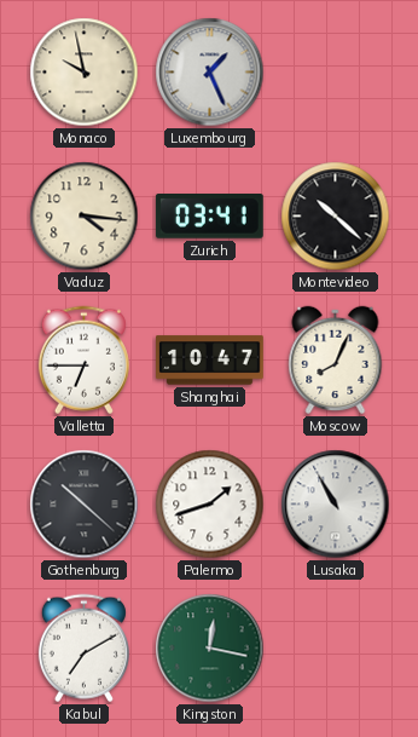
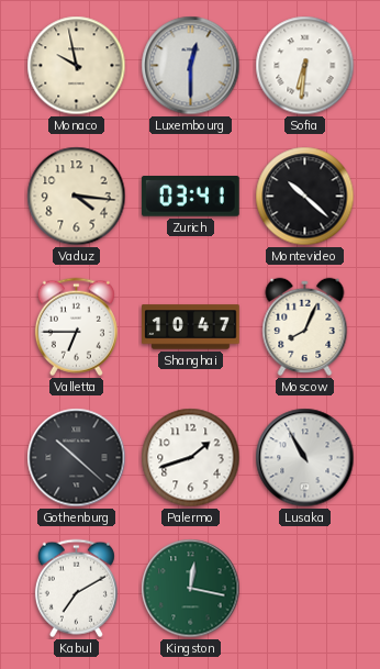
Luxembourg: 1:26 -> 12:30
Sofia: none -> 6:31
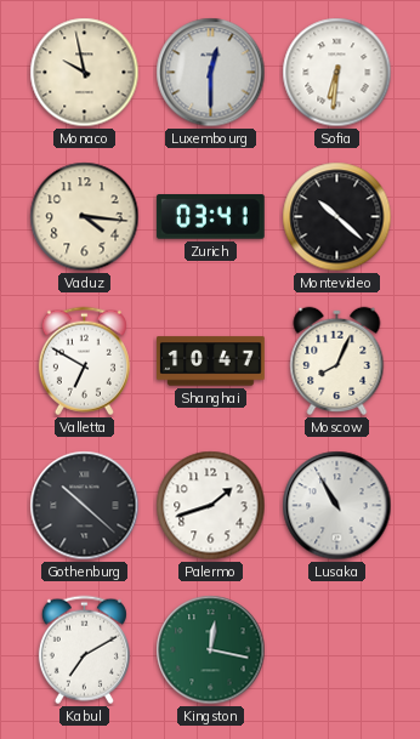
Valletta: 6:45 -> 6:50
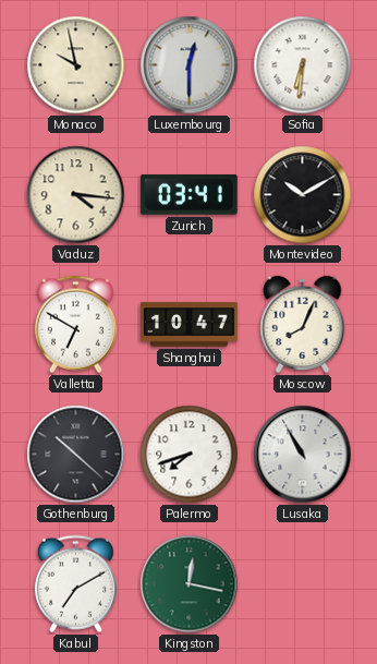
Montevideo: 10:22 -> 10:10
Palermo: 1:42 -> 7:42
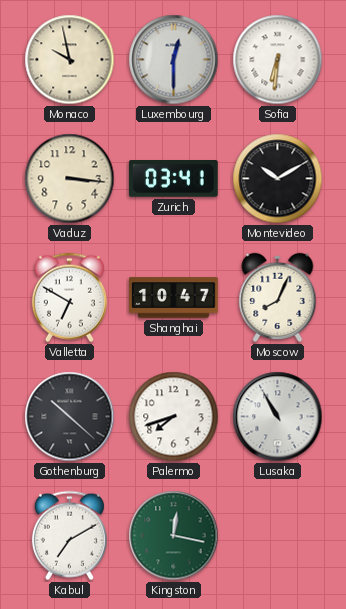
Vaduz: 4:16 -> 3:16
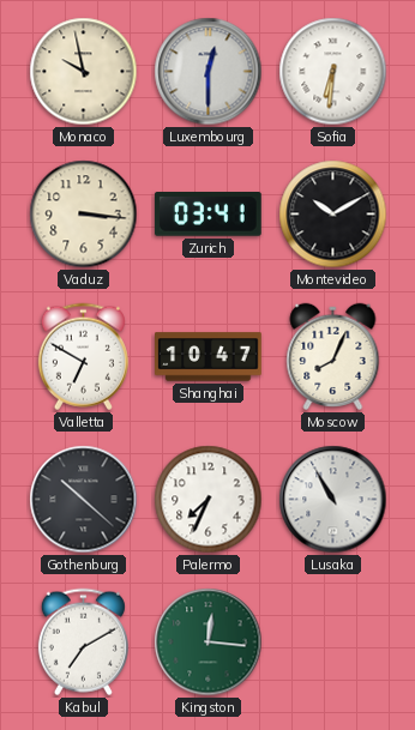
Palermo: 7:42 -> 7:34
Kingston: 12:17 -> 12:16
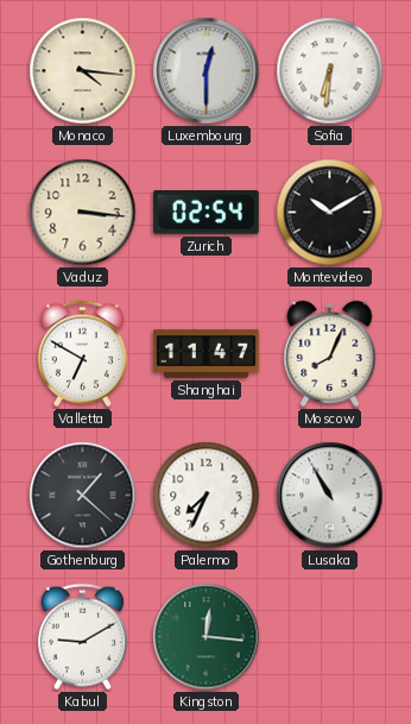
Monaco: 9:58 -> 4:16
Zurich: 03:41 -> 02:54
Shanghai: 10:47 -> 11:47
Gothenburg: 10:22 -> 1:22
Kabul: 7:10 -> 9:10
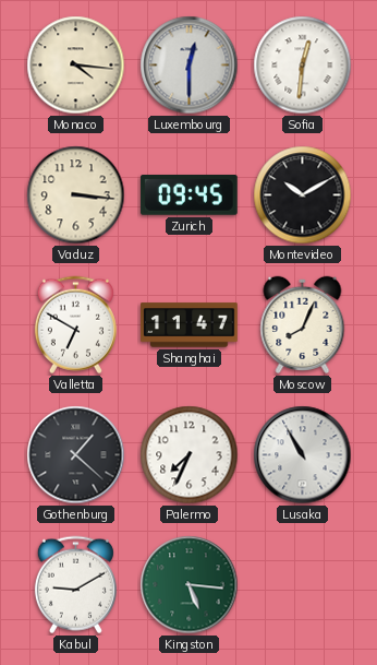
Sofia: 6:31 -> 12:31
Zurich: 02:54 -> 09:45
Kingston: 12:16 -> 5:16
